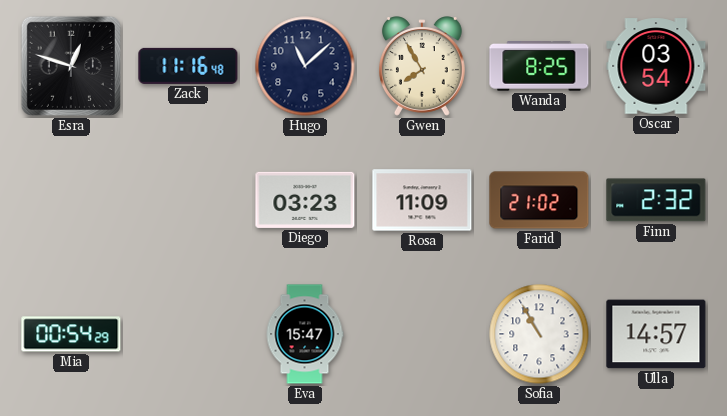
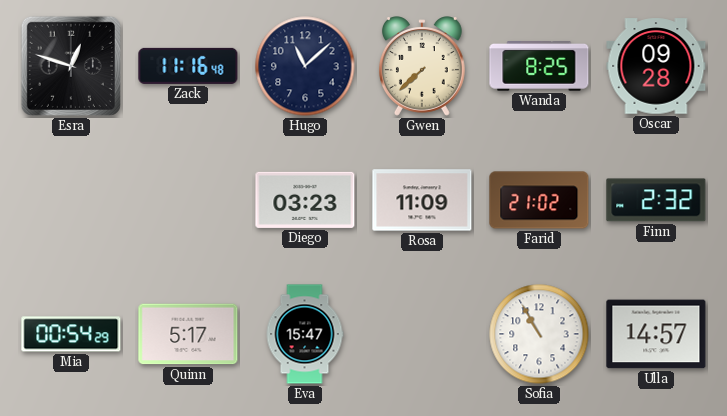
Gwen: 7:55 -> 7:38
Oscar: 03:54 -> 09:28
Quinn: none -> 5:17
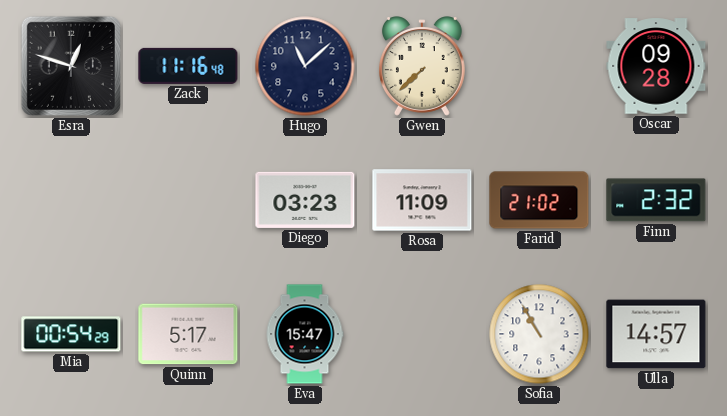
Wanda: 8:25 -> none
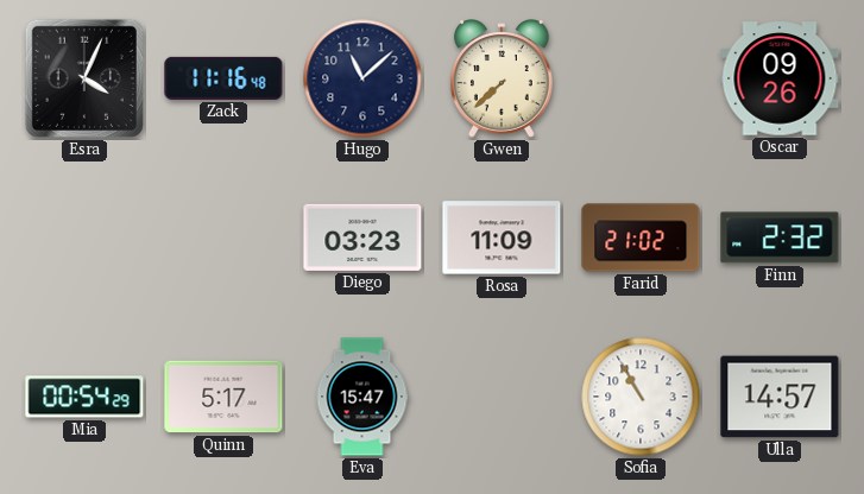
Esra: 12:48 -> 4:04
Oscar: 09:28 -> 09:26
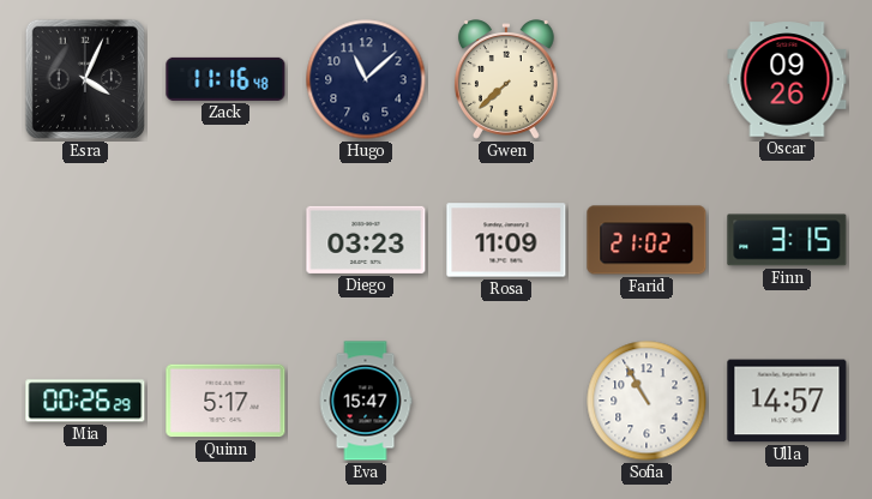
Finn: 2:32 -> 3:15
Mia: 00:54 -> 00:26
